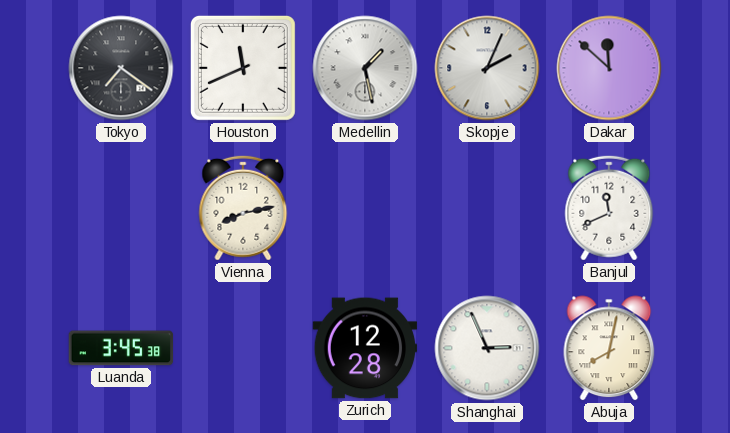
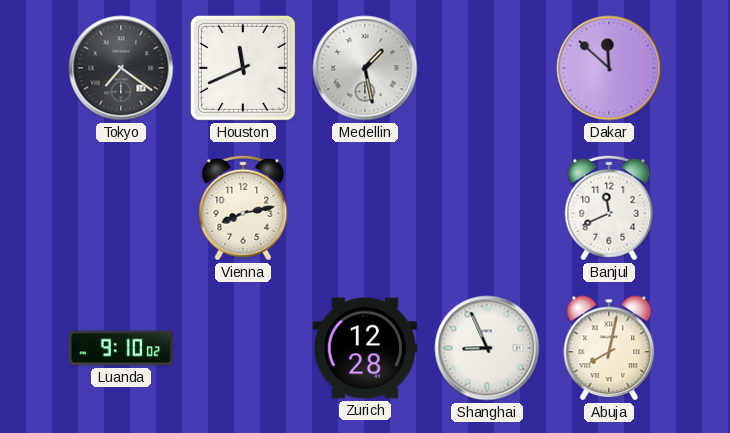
Skopje: 2:04 -> none
Luanda: 3:45 -> 9:10
Shanghai: 2:56 -> 8:56
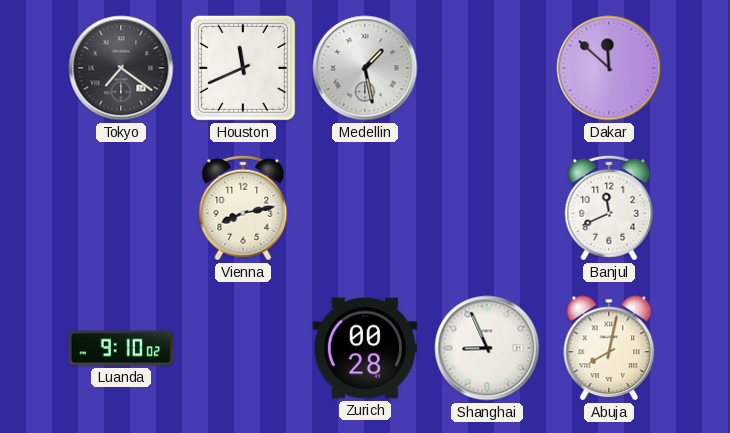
Zurich: 12:28 -> 00:28
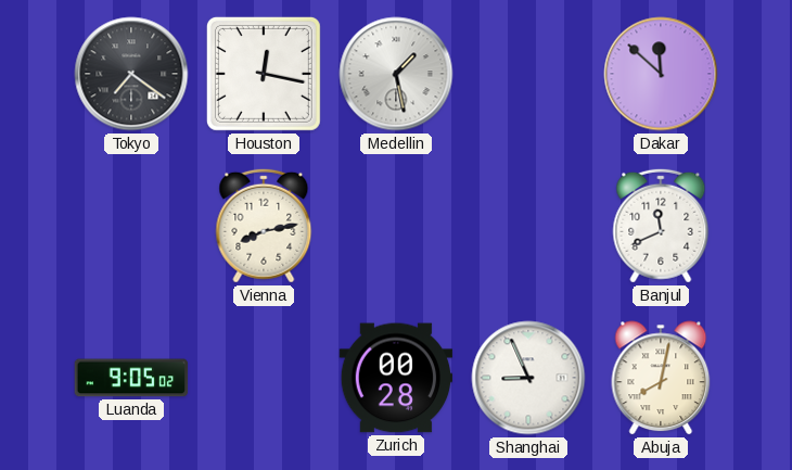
Houston: 11:41 -> 12:17
Luanda: 9:10 -> 9:05
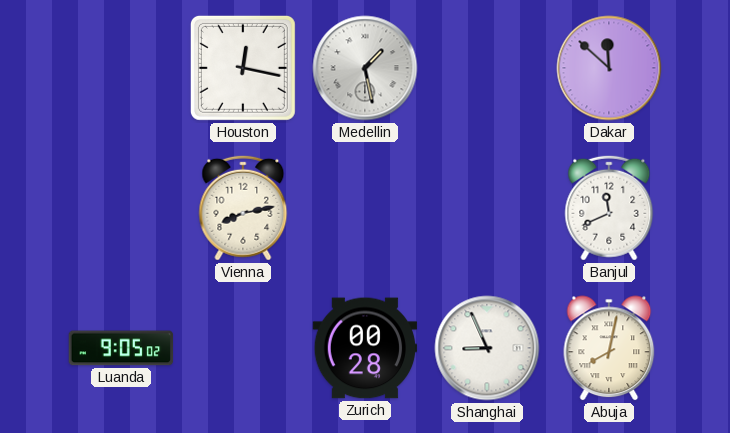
Tokyo: 7:21 -> none
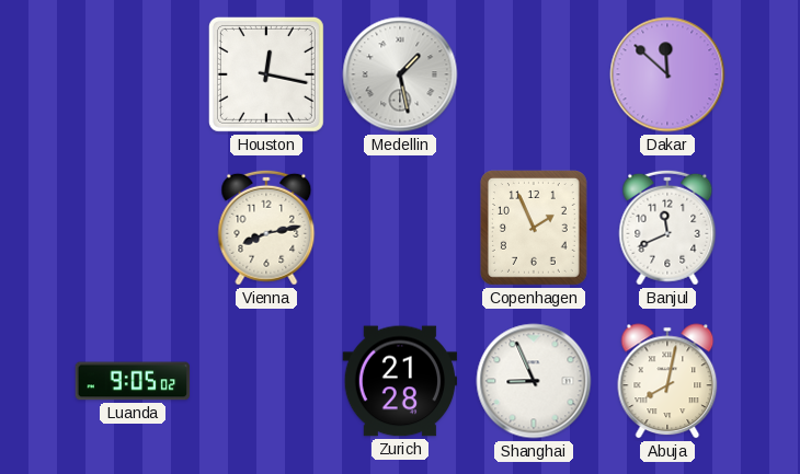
Copenhagen: none -> 1:56
Zurich: 00:28 -> 21:28
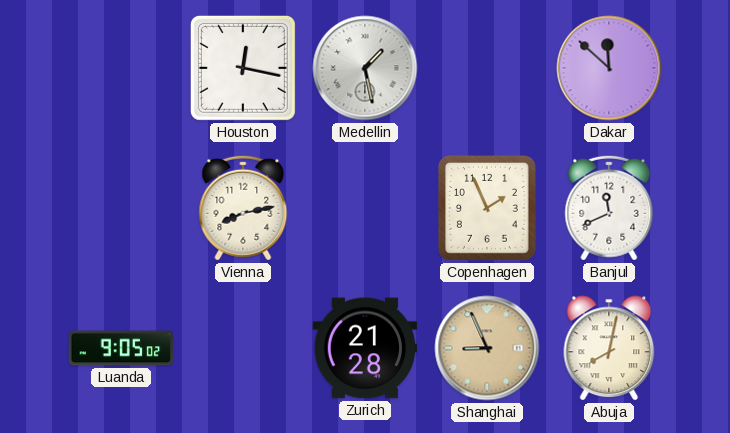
Shanghai dial: white -> champagne
